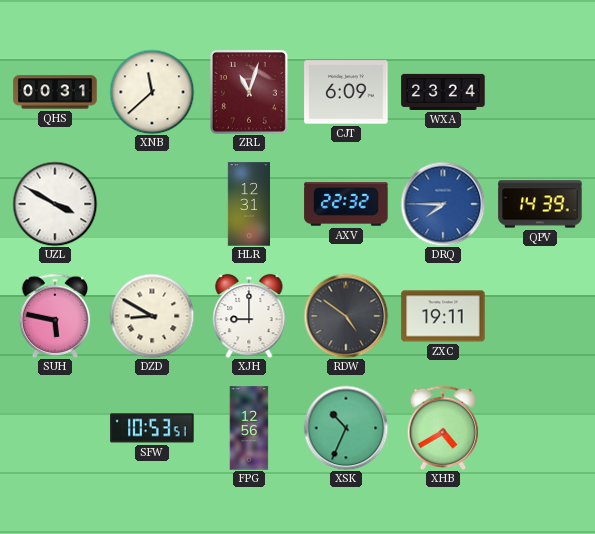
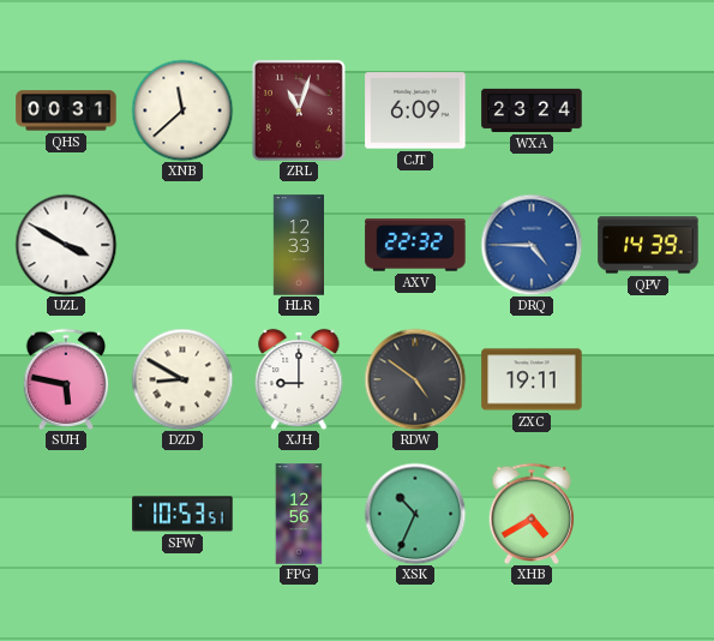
HLR: 12:31 -> 12:33
DRQ: 7:45 -> 4:45
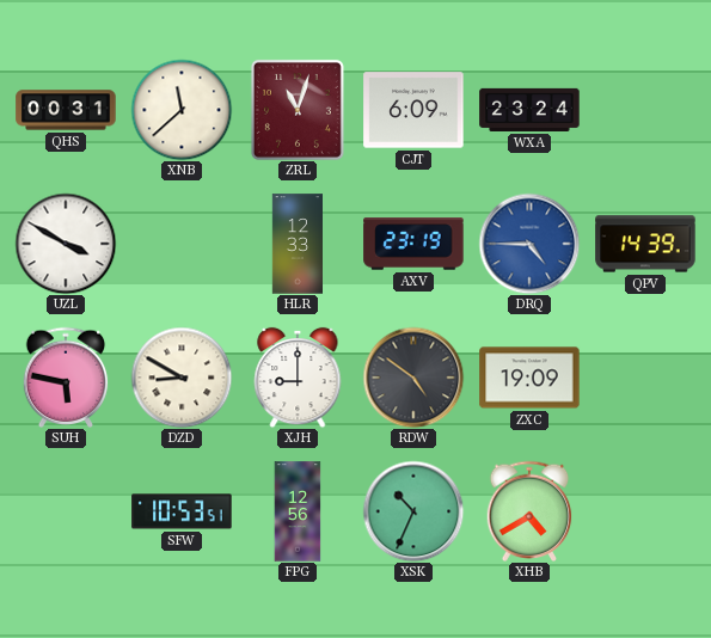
AXV: 22:32 -> 23:19
ZXC: 19:11 -> 19:09
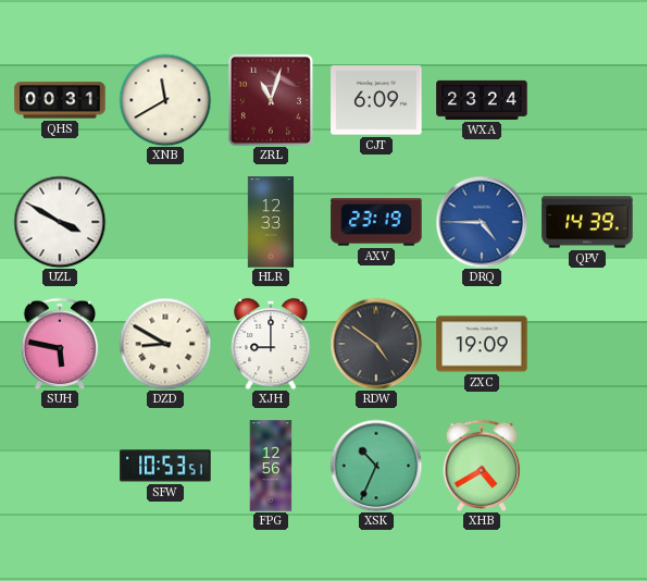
XNB: 11:38 -> 11:40
